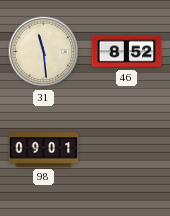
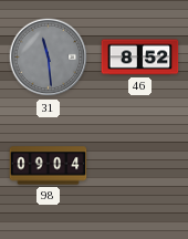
31 dial: cream -> grey
98: 09:01 -> 09:04
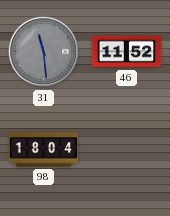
46: 8:52 -> 11:52
98: 09:04 -> 18:04
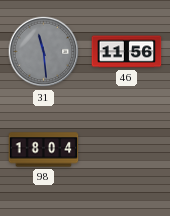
46: 11:52 -> 11:56
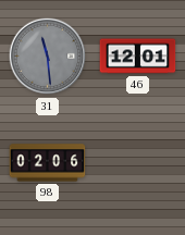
46: 11:56 -> 12:01
98: 18:04 -> 02:06
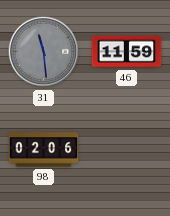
46: 12:01 -> 11:59
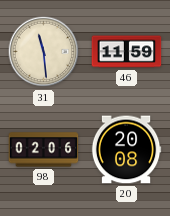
31 dial: grey -> cream
20: none -> 20:08
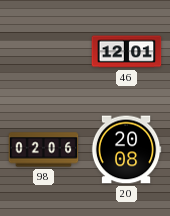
31: 11:29 -> none
46: 11:59 -> 12:01
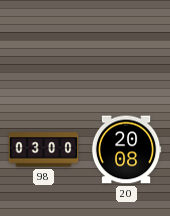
46: 12:01 -> none
98: 02:06 -> 03:00
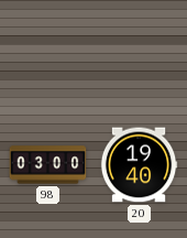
20: 20:08 -> 19:40
